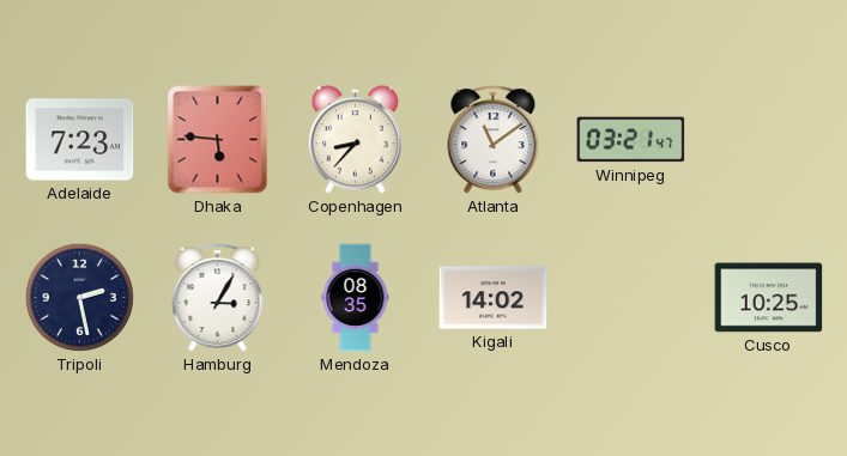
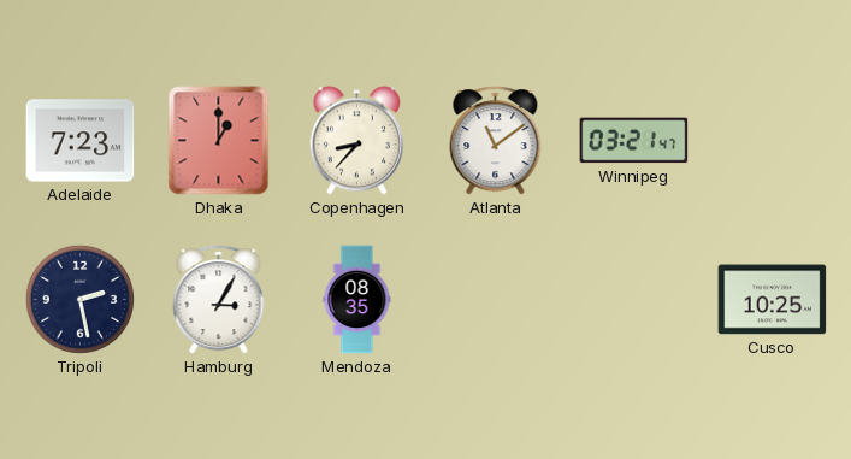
Dhaka: 5:46 -> 1:00
Kigali: 14:02 -> none
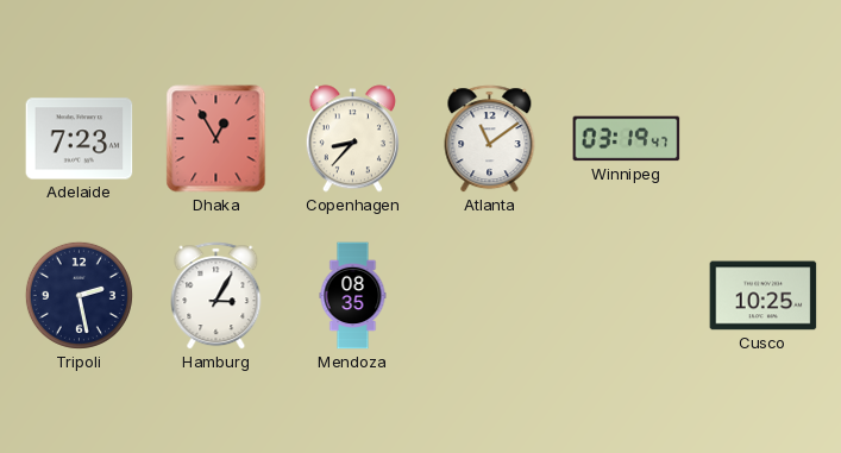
Dhaka: 1:00 -> 12:55
Winnipeg: 03:21 -> 03:19
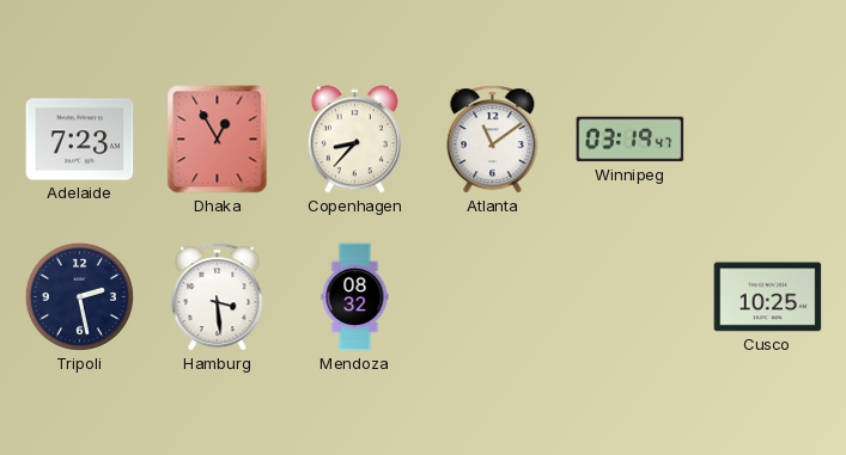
Hamburg: 3:05 -> 3:29
Mendoza: 08:35 -> 08:32
